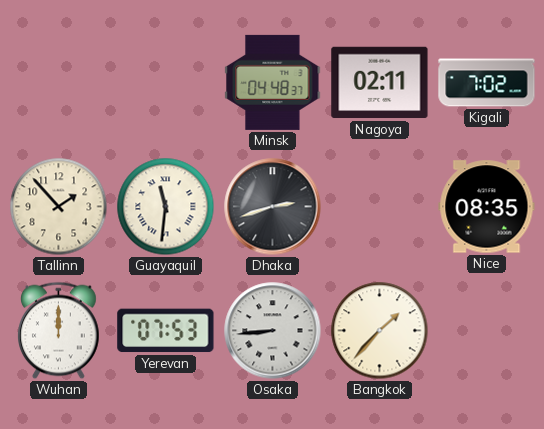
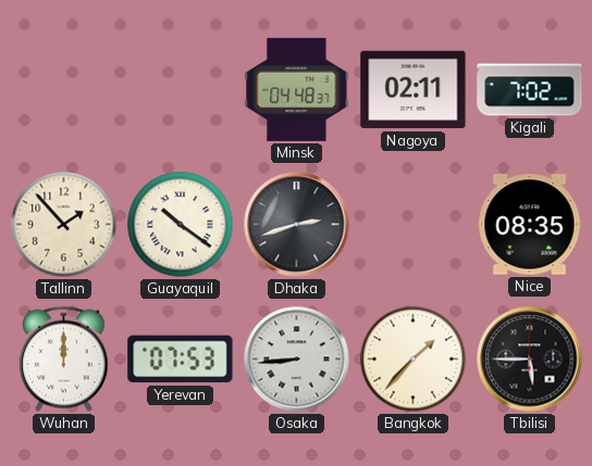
Guayaquil: 11:31 -> 10:21
Tbilisi: none -> 5:45
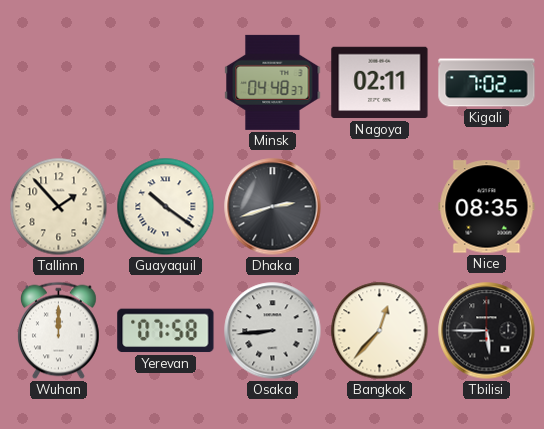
Yerevan: 07:53 -> 07:58
Bangkok: 1:37 -> 12:37
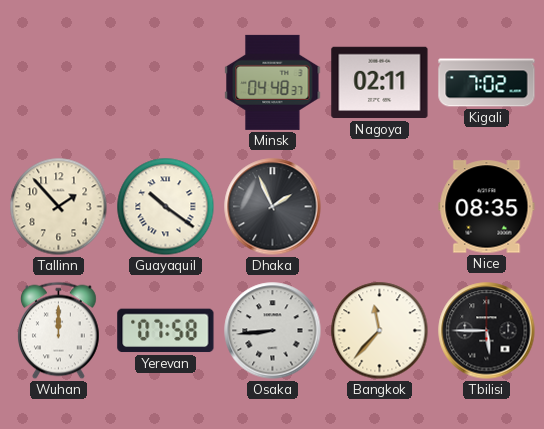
Dhaka: 2:42 -> 1:56
Bangkok: 12:37 -> 11:37
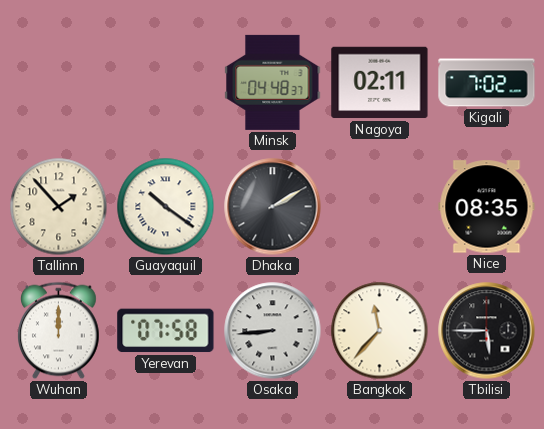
Dhaka: 1:56 -> 2:10
